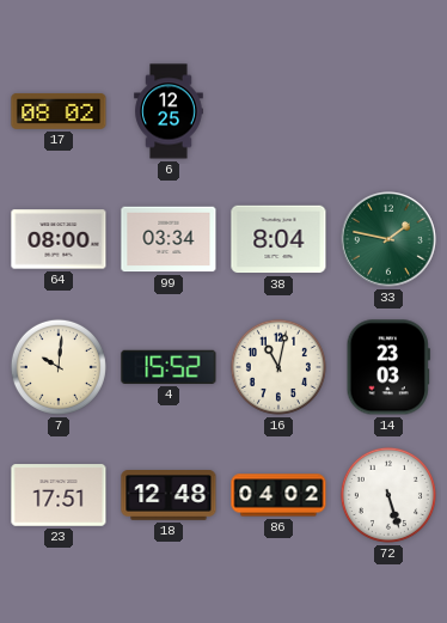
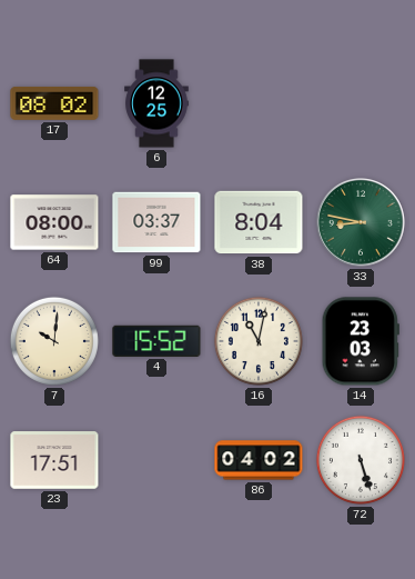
99: 03:34 -> 03:37
33: 1:47 -> 8:47
18: 12:48 -> none
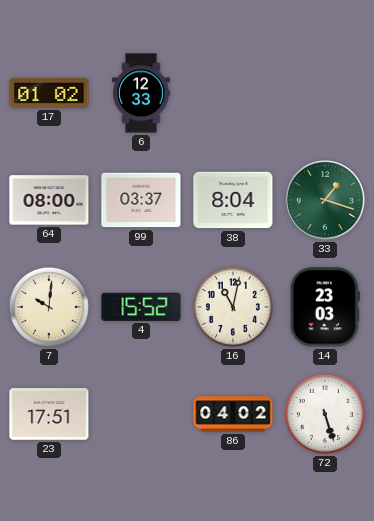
17: 08:02 -> 01:02
6: 12:25 -> 12:33
33: 8:47 -> 1:18
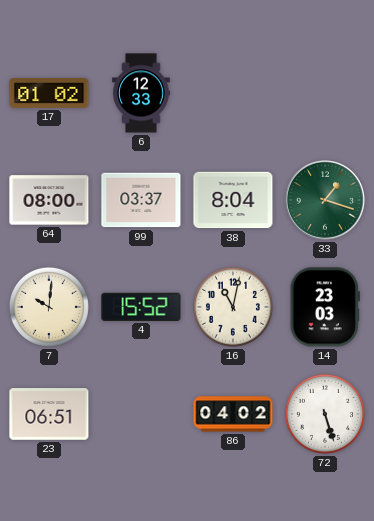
23: 17:51 -> 06:51
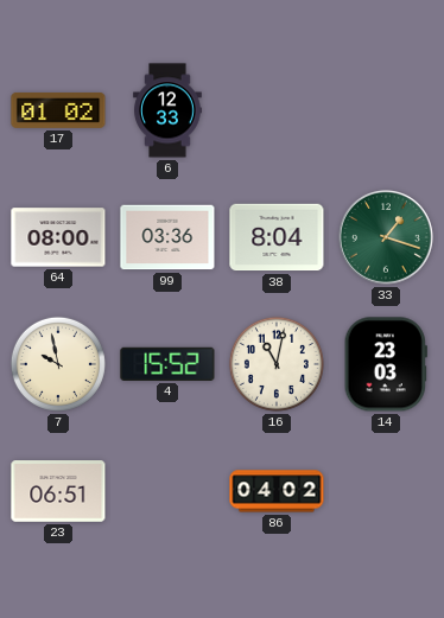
99: 03:37 -> 03:36
7: 10:01 -> 9:58
72: 5:27 -> none
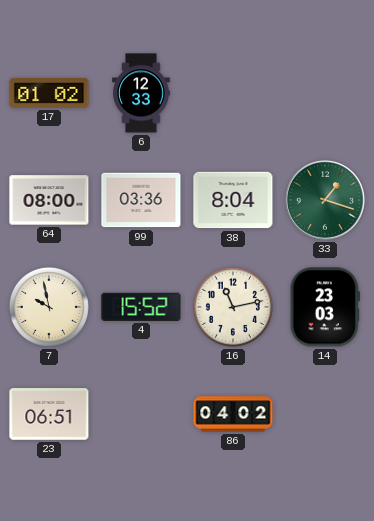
16: 11:02 -> 11:13
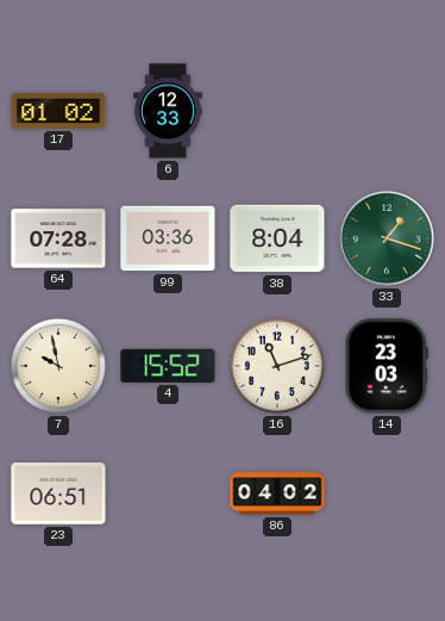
64: 08:00 -> 07:28
16: 11:13 -> 11:12
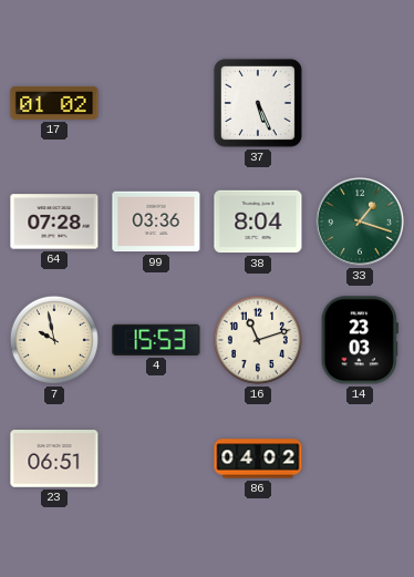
6: 12:33 -> none
37: none -> 5:26
4: 15:52 -> 15:53
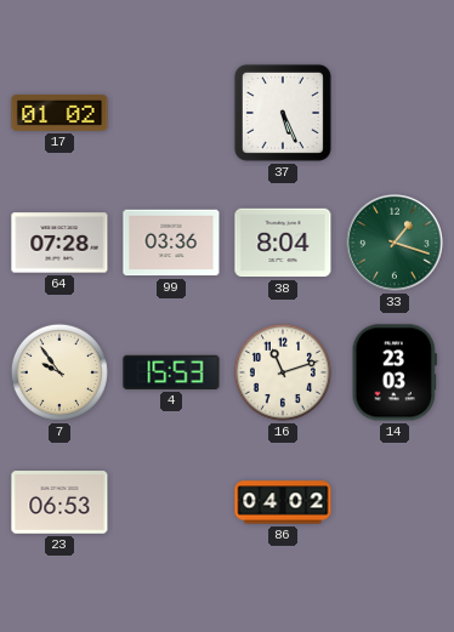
7: 9:58 -> 9:54
23: 06:51 -> 06:53
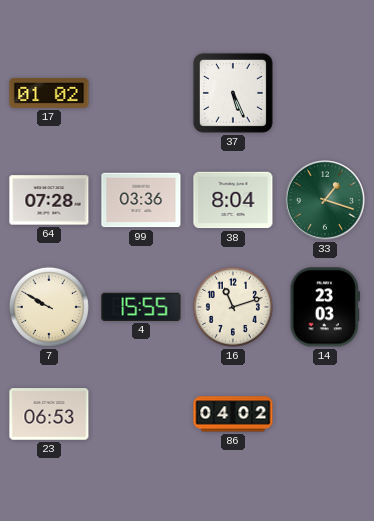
7: 9:54 -> 9:50
4: 15:53 -> 15:55
